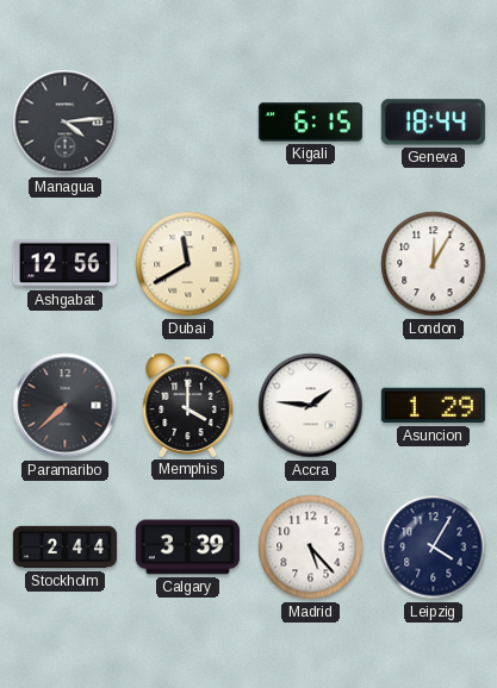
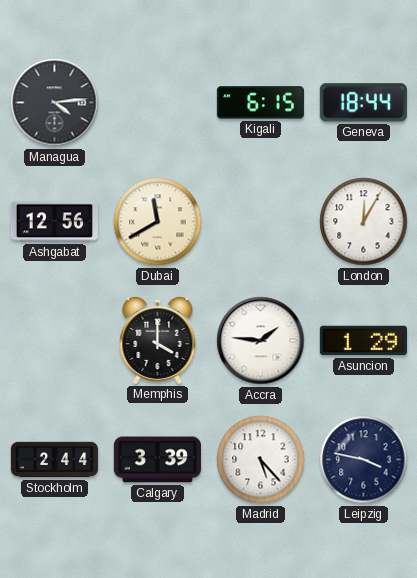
Paramaribo: 7:38 -> none
Leipzig: 4:05 -> 3:47
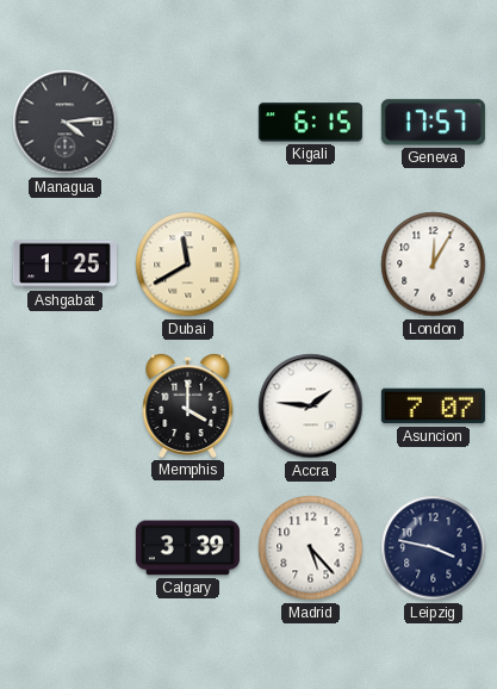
Geneva: 18:44 -> 17:57
Ashgabat: 12:56 -> 1:25
Asuncion: 1:29 -> 7:07
Stockholm: 2:44 -> none
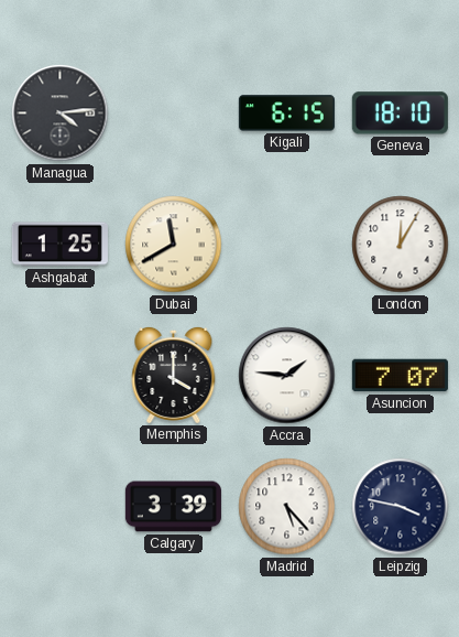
Geneva: 17:57 -> 18:10
